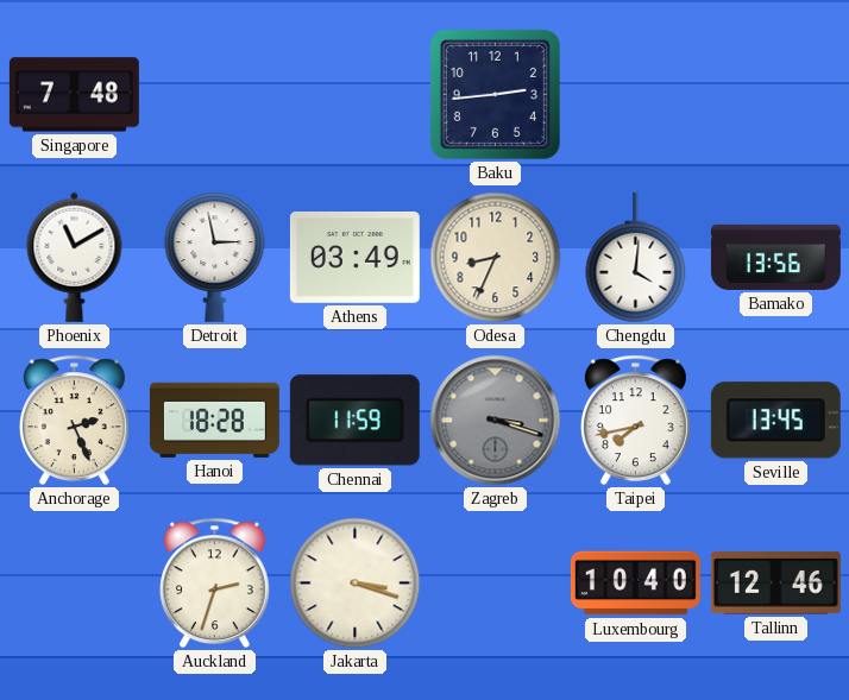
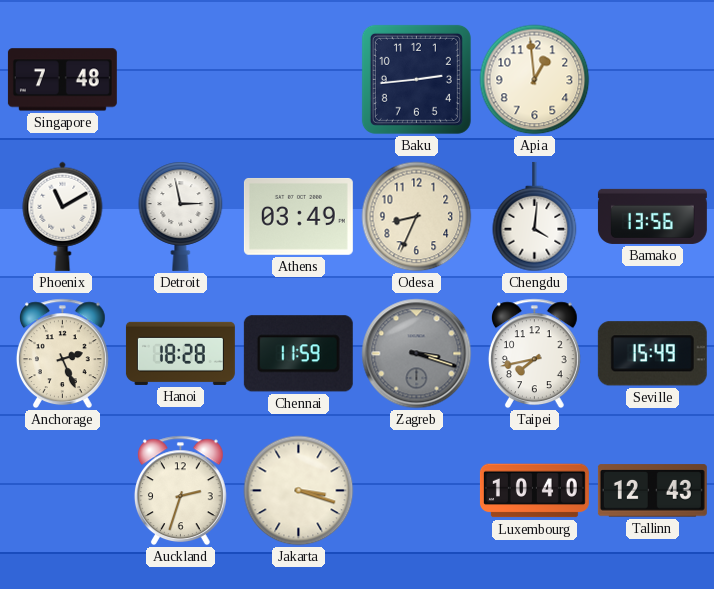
Apia: none -> 12:59
Seville: 13:45 -> 15:49
Tallinn: 12:46 -> 12:43
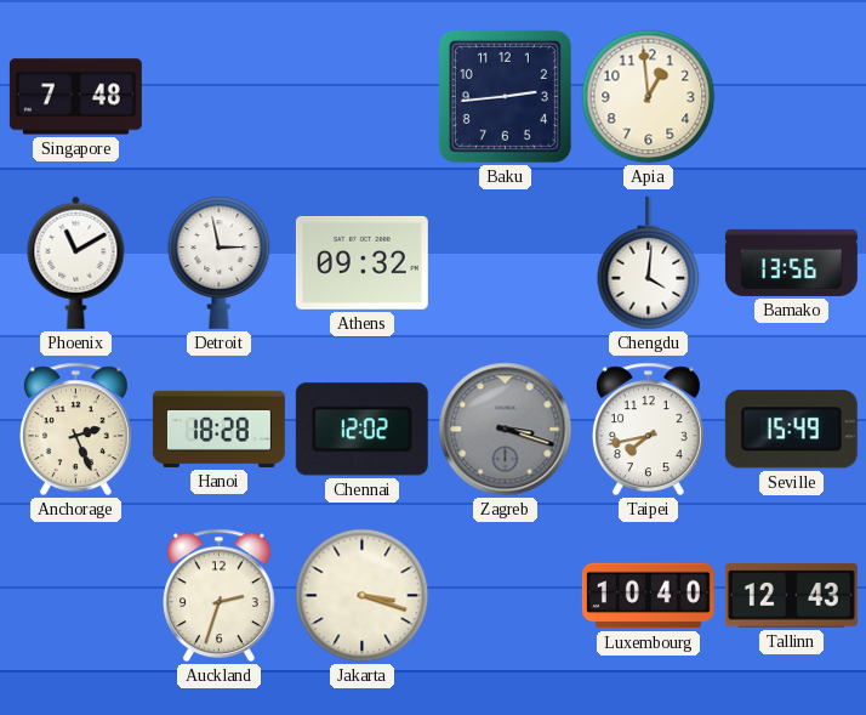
Athens: 03:49 -> 09:32
Odesa: 8:34 -> none
Chennai: 11:59 -> 12:02
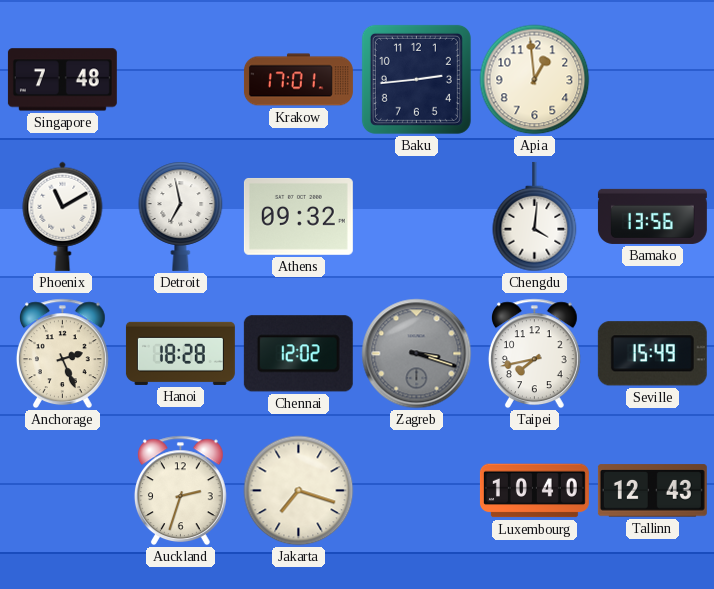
Krakow: none -> 17:01
Detroit: 2:58 -> 6:58
Jakarta: 3:18 -> 7:18
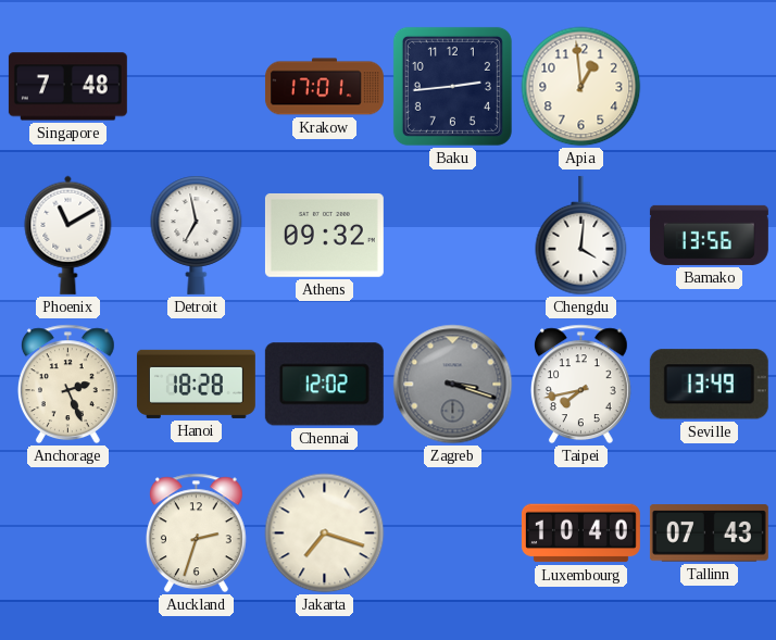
Seville: 15:49 -> 13:49
Tallinn: 12:43 -> 07:43
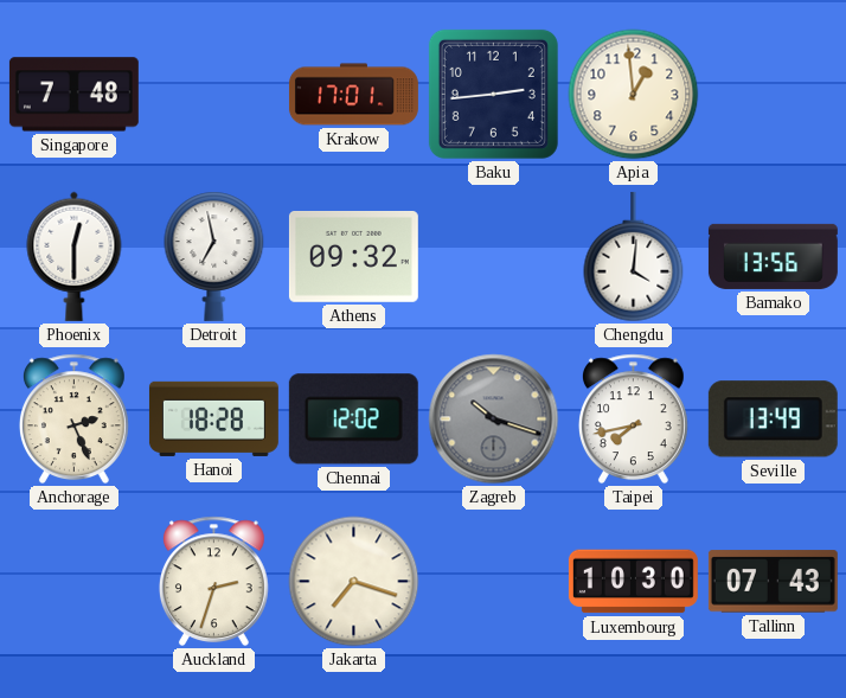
Phoenix: 11:10 -> 12:30
Zagreb: 3:18 -> 10:18
Luxembourg: 10:40 -> 10:30
